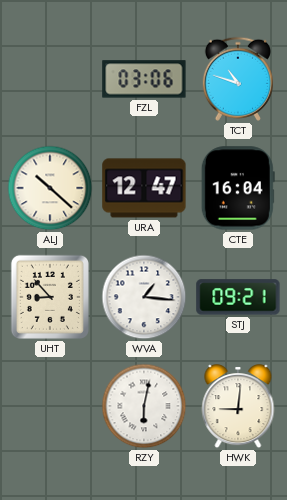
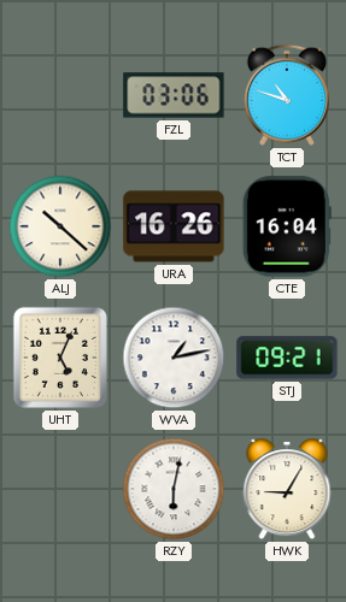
URA: 12:47 -> 16:26
UHT: 8:53 -> 5:04
WVA: 1:16 -> 1:13
HWK: 9:01 -> 9:05
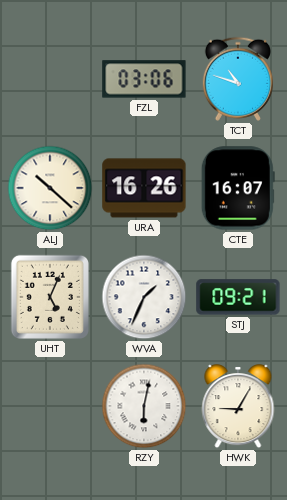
CTE: 16:04 -> 16:07
WVA: 1:13 -> 1:34
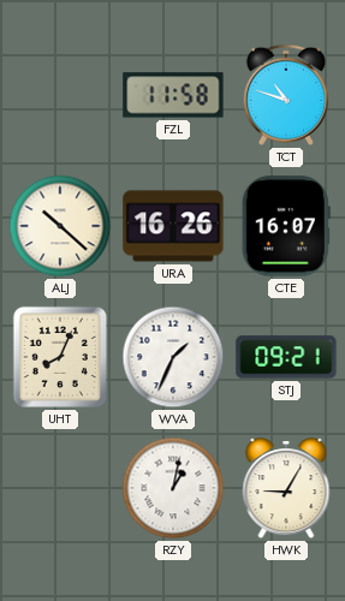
FZL: 03:06 -> 11:58
UHT: 5:04 -> 8:04
RZY: 6:02 -> 1:02
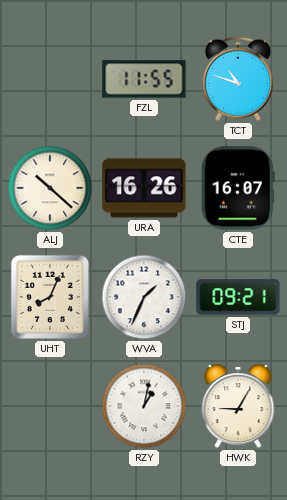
FZL: 11:58 -> 11:55
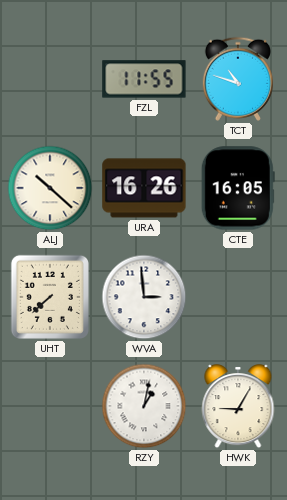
CTE: 16:07 -> 16:05
UHT: 8:04 -> 7:38
WVA: 1:34 -> 2:59
STJ: 09:21 -> none
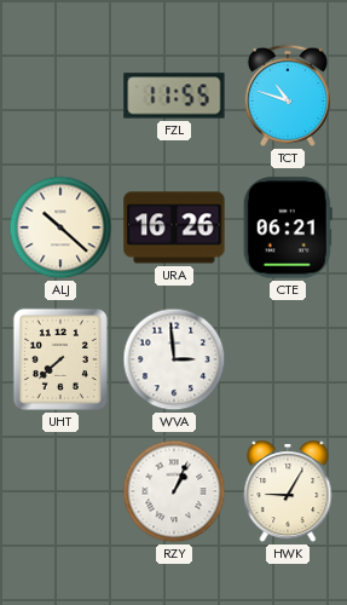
CTE: 16:05 -> 06:21
RZY: 1:02 -> 1:04
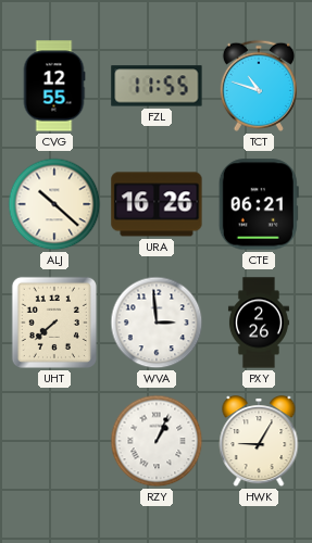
CVG: none -> 12:55
PXY: none -> 2:26
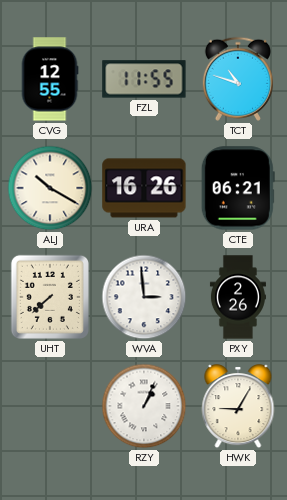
ALJ: 10:22 -> 10:20
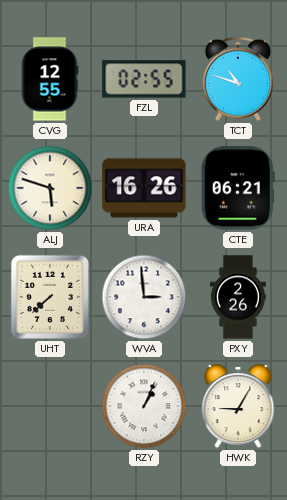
FZL: 11:55 -> 02:55
ALJ: 10:20 -> 5:48
